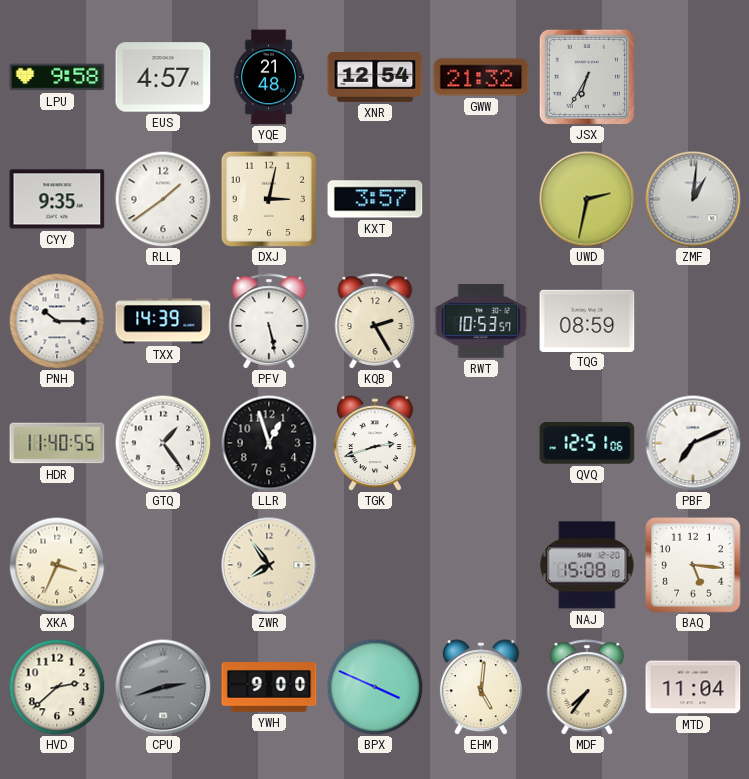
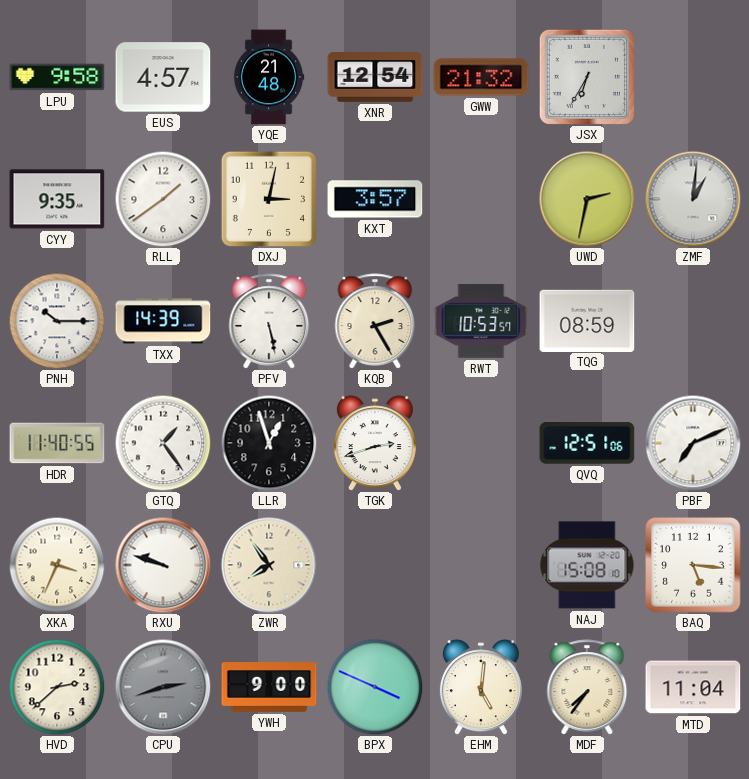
RXU: none -> 9:48
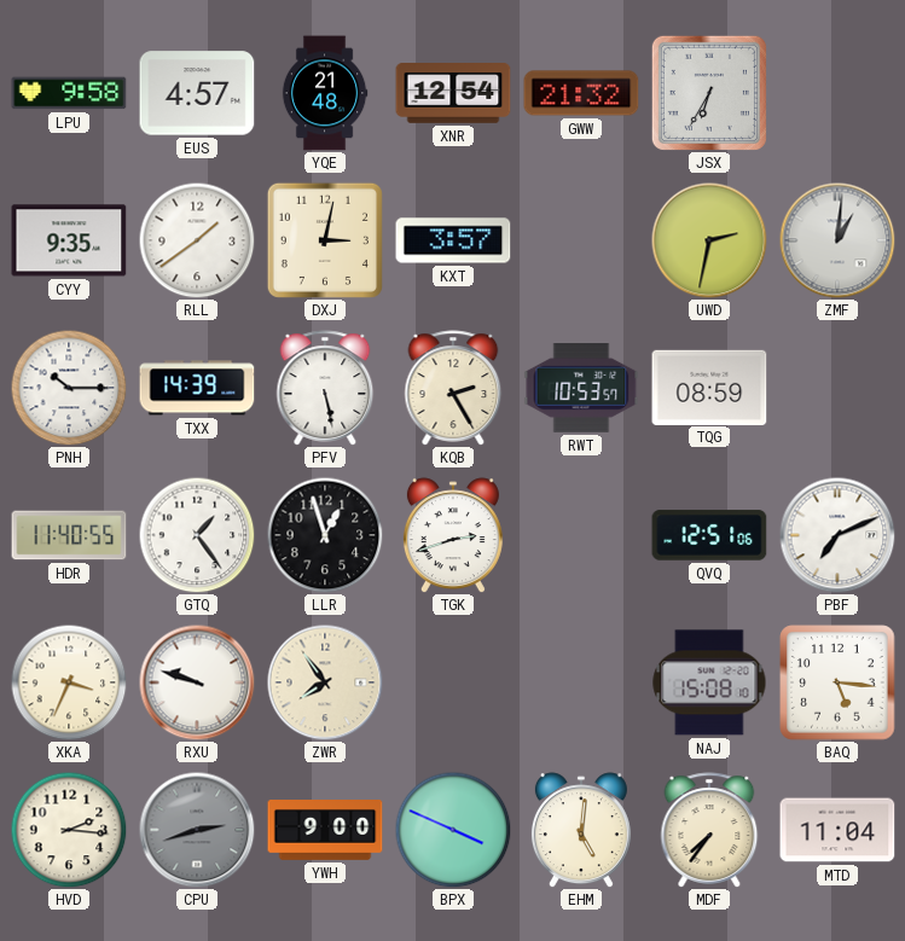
HVD: 2:38 -> 2:16
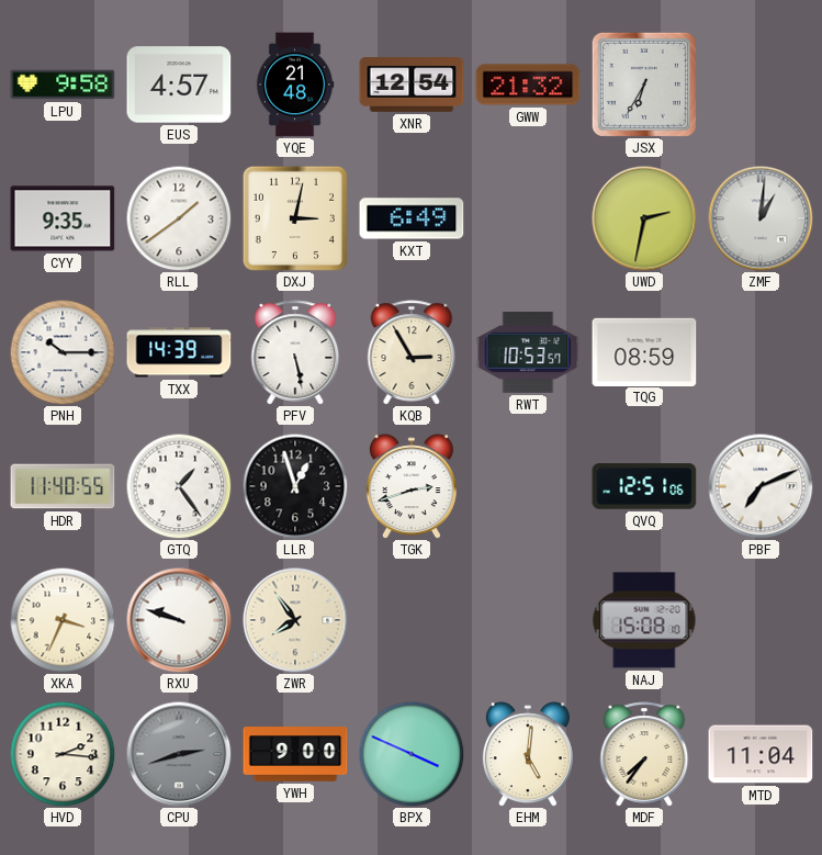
KXT: 3:57 -> 6:49
KQB: 2:25 -> 2:55
BAQ: 5:16 -> none
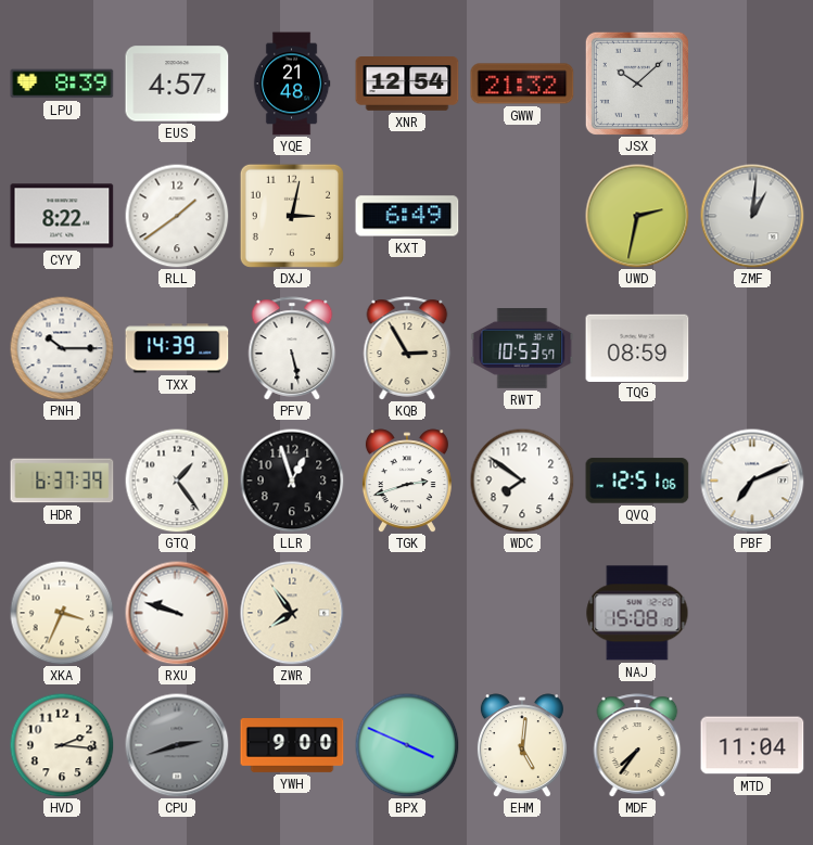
LPU: 9:58 -> 8:39
JSX: 6:35 -> 10:08
CYY: 9:35 -> 8:22
HDR: 11:40 -> 6:37
WDC: none -> 7:51
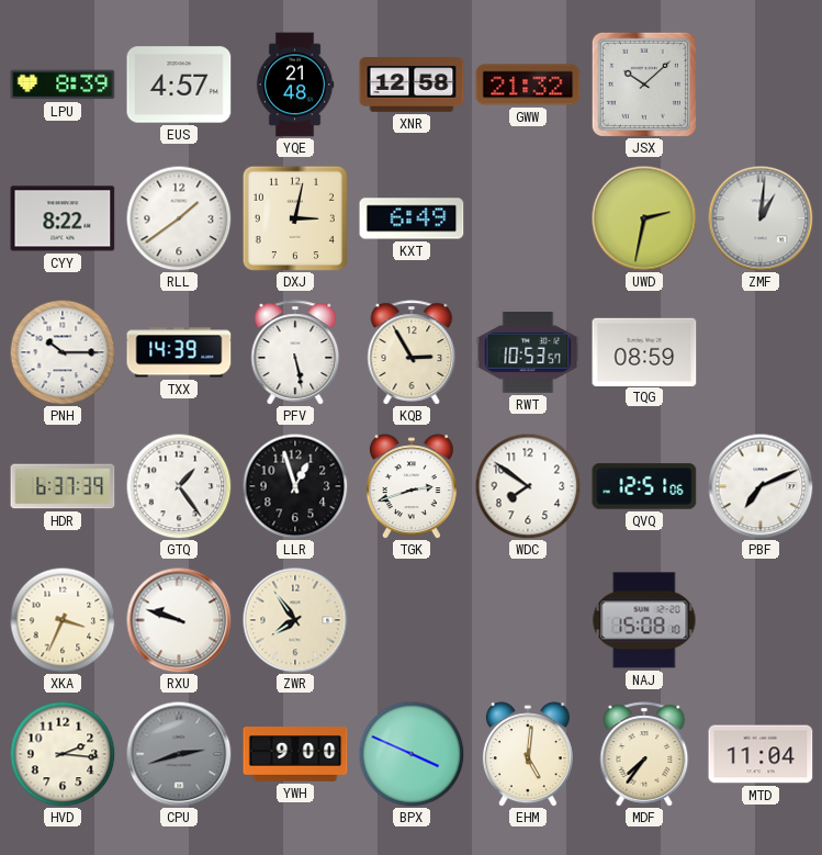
XNR: 12:54 -> 12:58
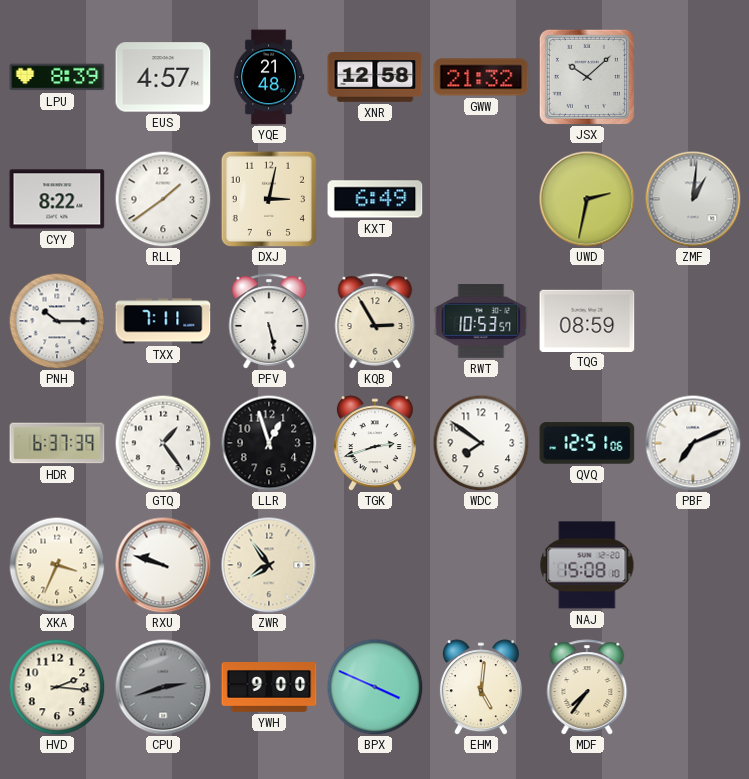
TXX: 14:39 -> 7:11
MTD: 11:04 -> none
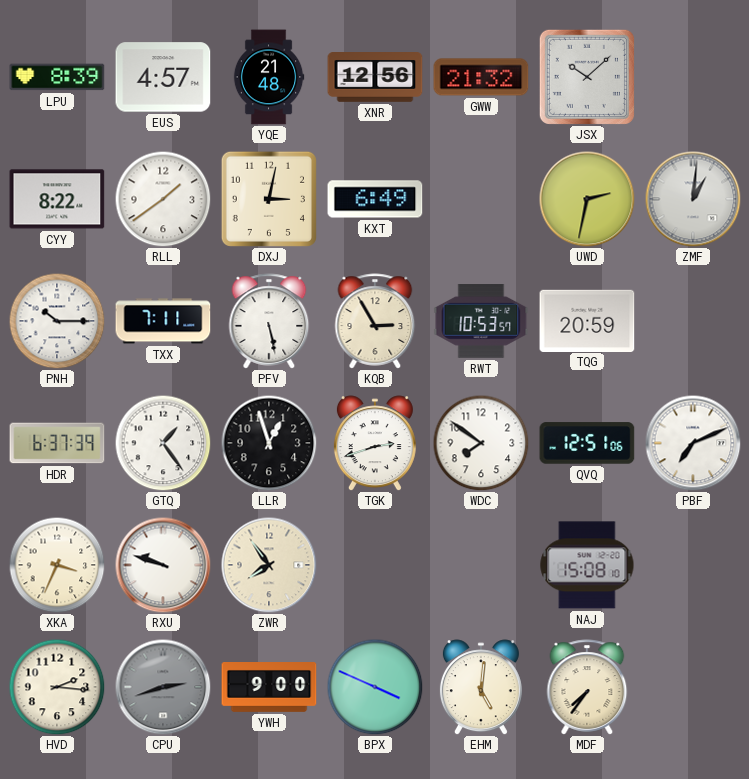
XNR: 12:58 -> 12:56
TQG: 08:59 -> 20:59
